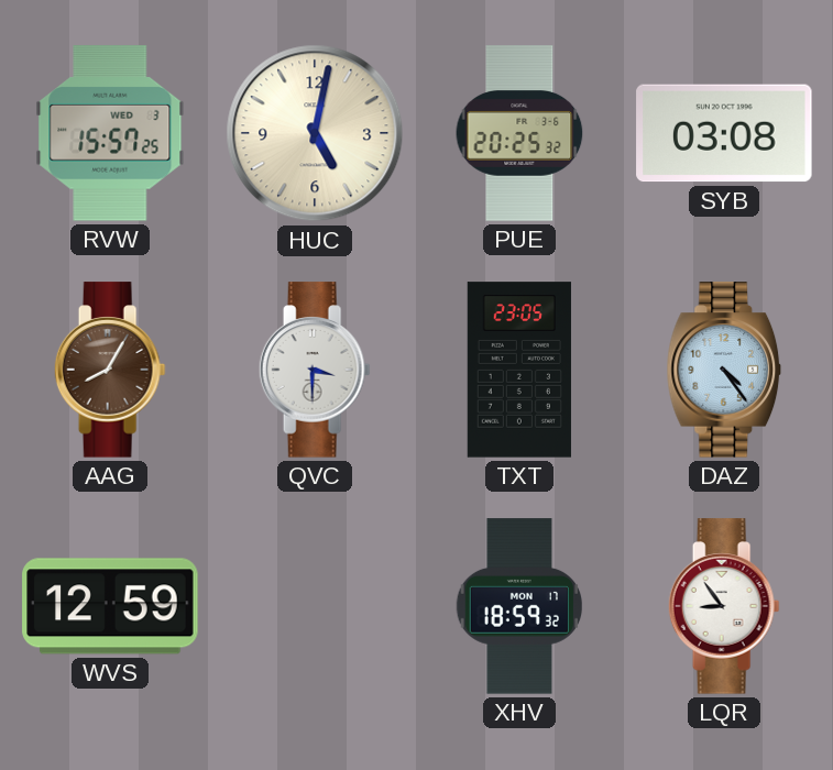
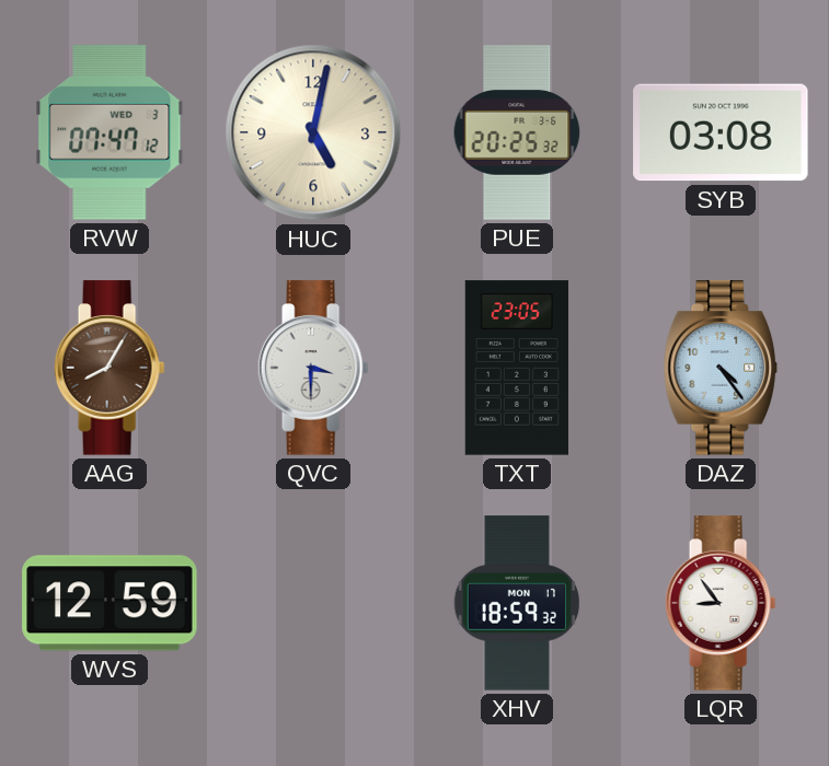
RVW: 15:57 -> 07:47
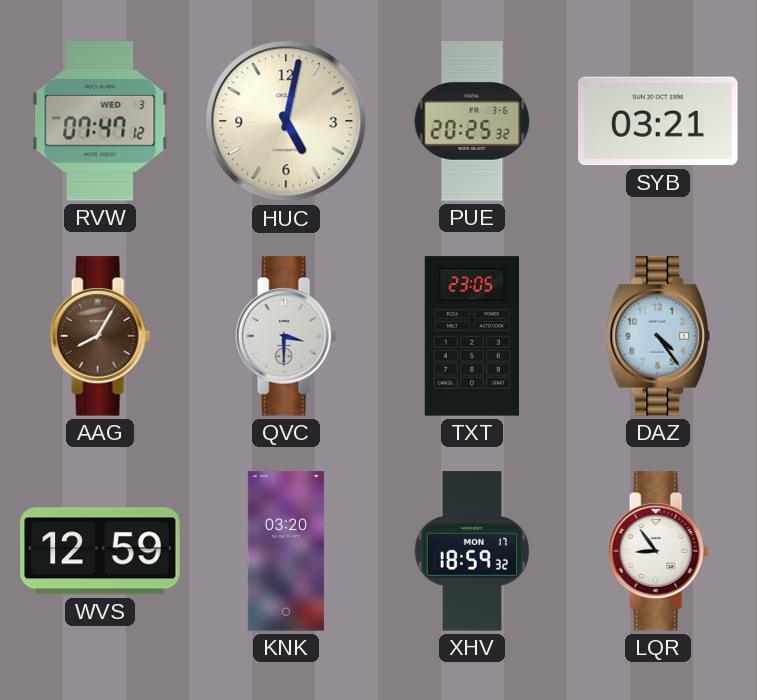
SYB: 03:08 -> 03:21
KNK: none -> 03:20
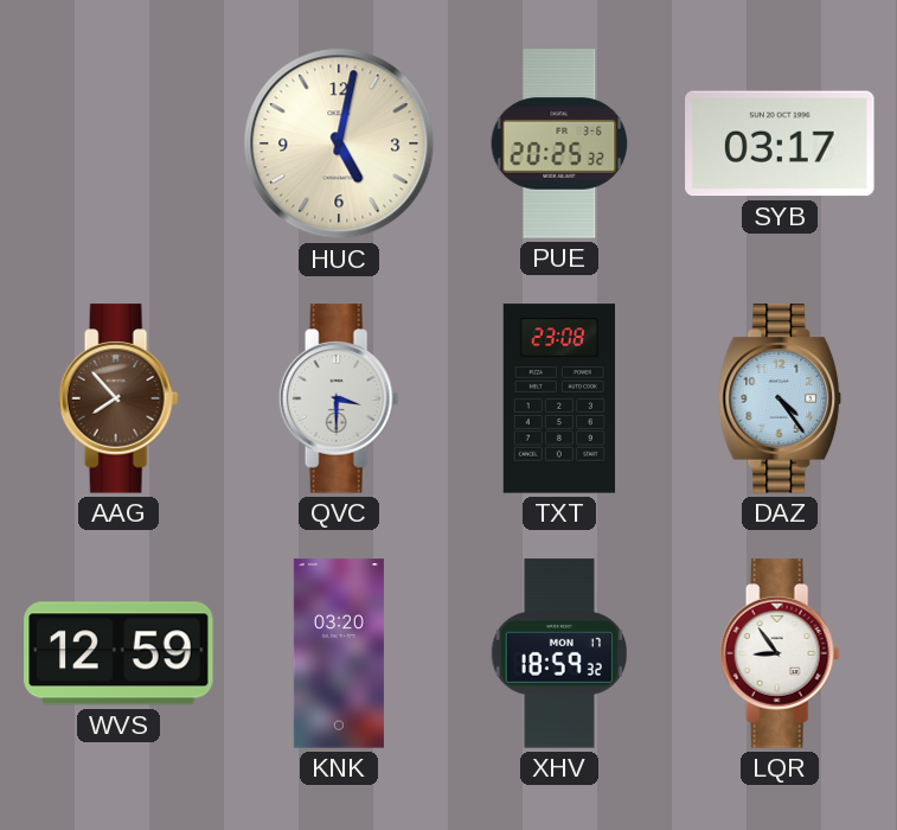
RVW: 07:47 -> none
SYB: 03:21 -> 03:17
AAG: 8:05 -> 7:53
TXT: 23:05 -> 23:08
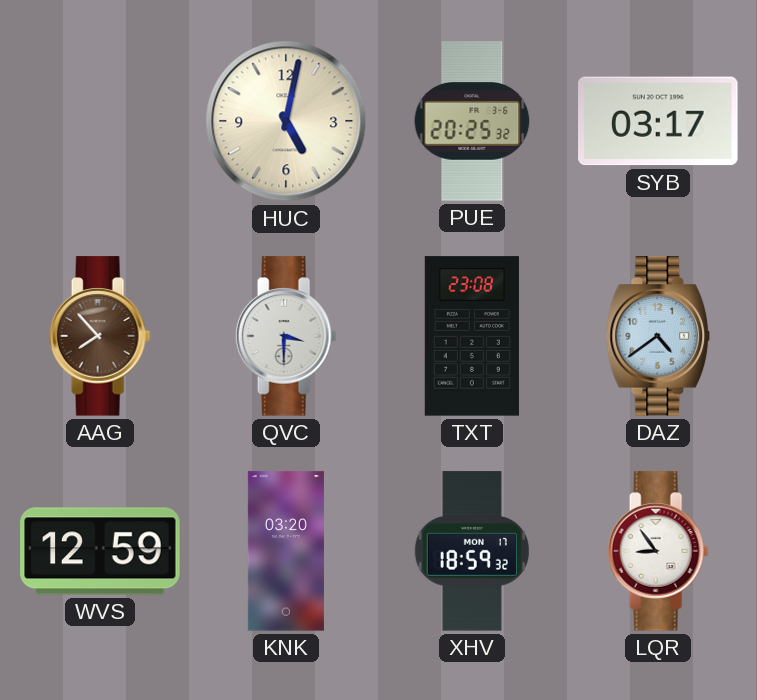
DAZ: 4:24 -> 4:39
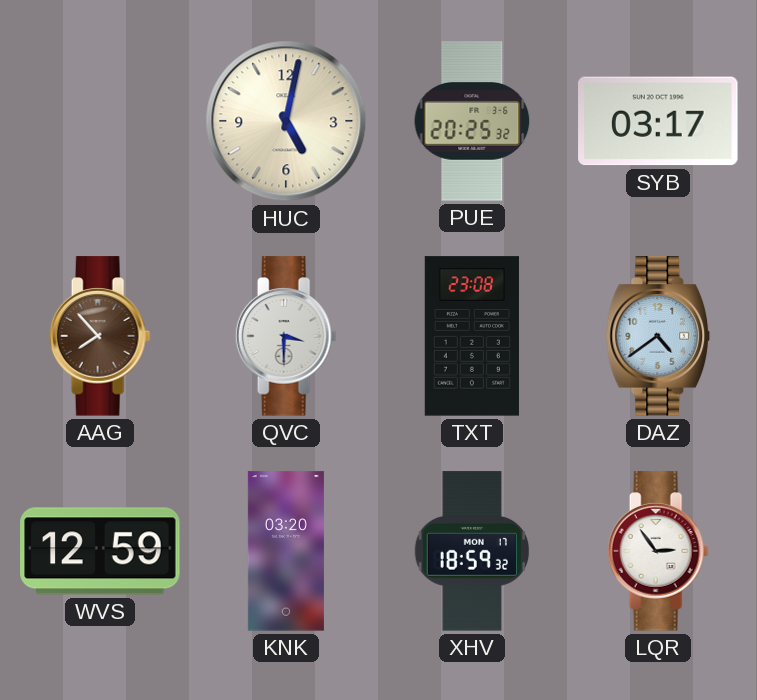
LQR: 8:54 -> 2:54
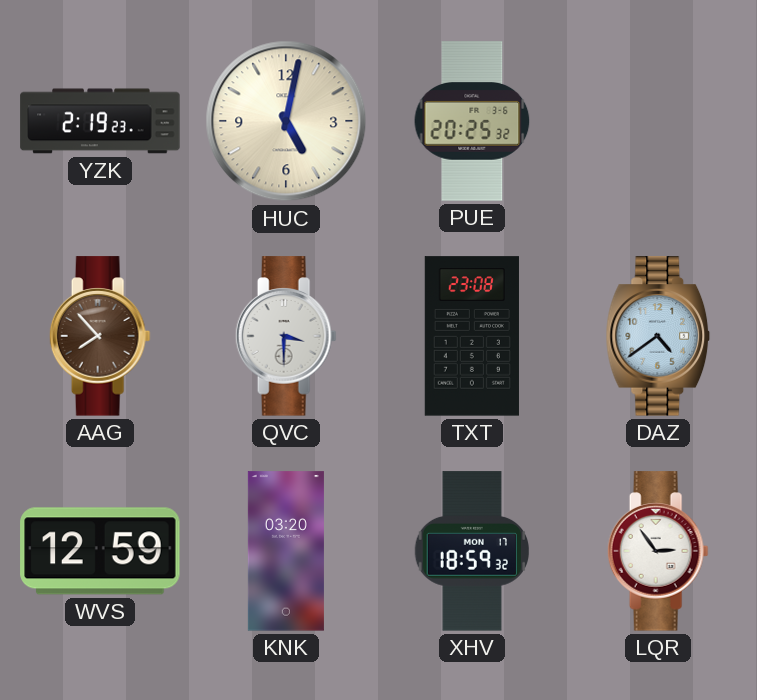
YZK: none -> 2:19
SYB: 03:17 -> none
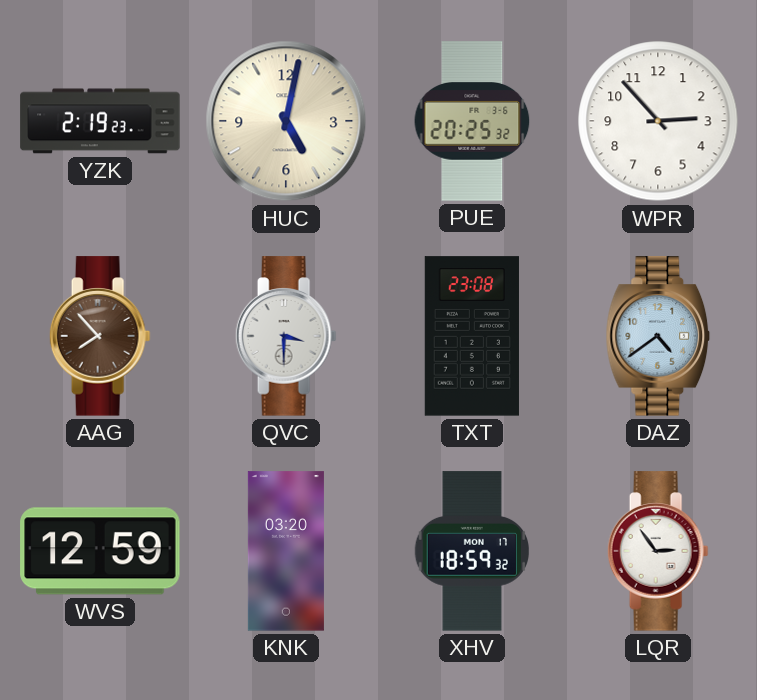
WPR: none -> 2:53
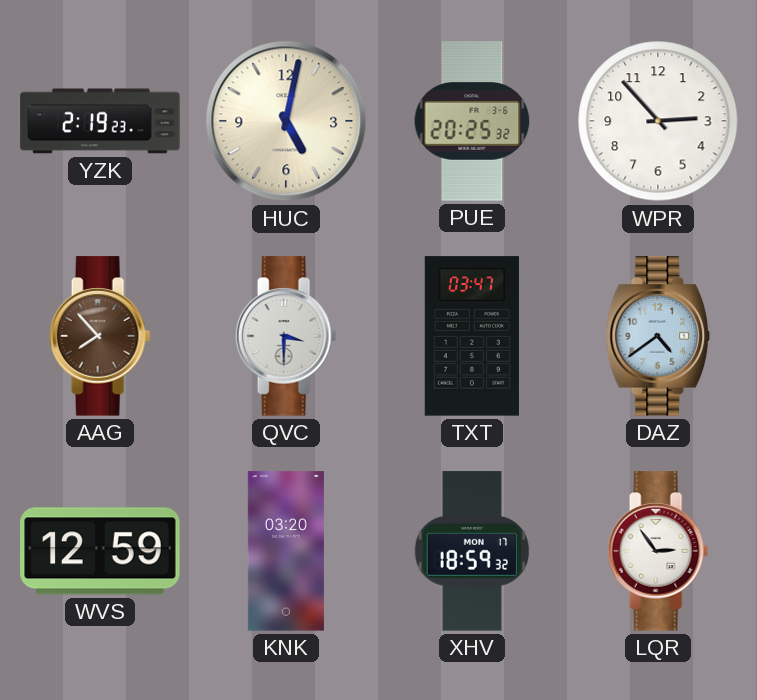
TXT: 23:08 -> 03:47
